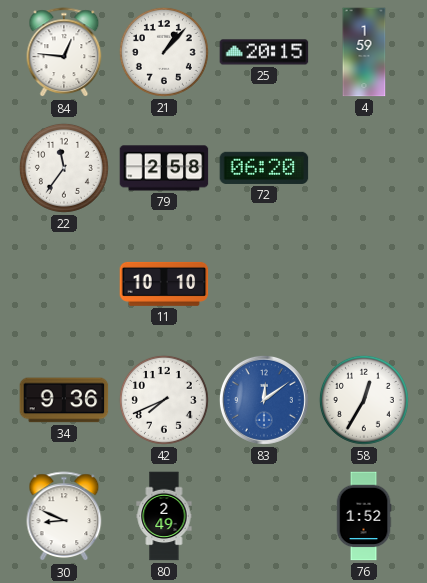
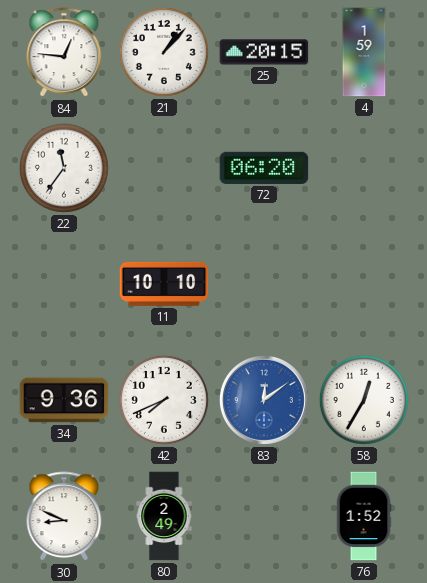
79: 2:58 -> none
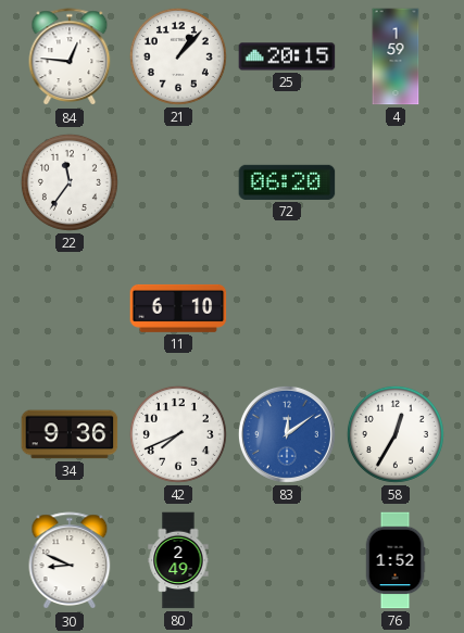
11: 10:10 -> 6:10
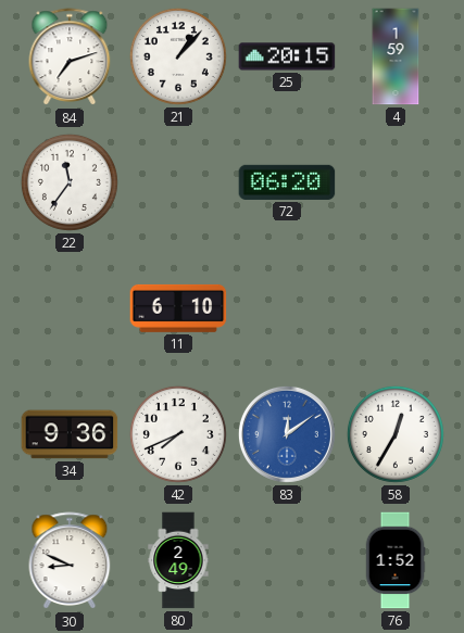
84: 12:46 -> 7:12
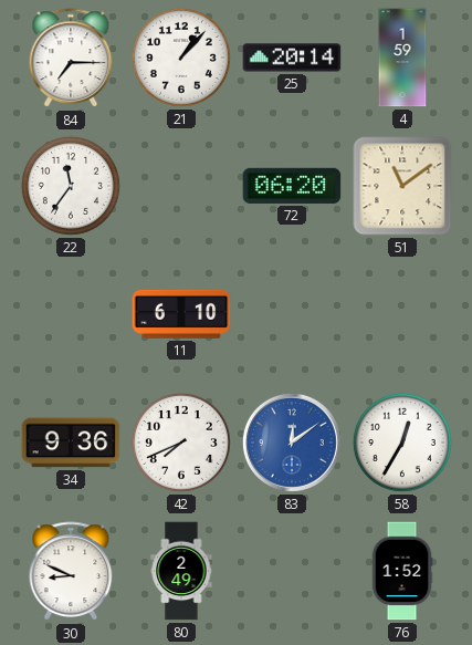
84: 7:12 -> 7:15
25: 20:15 -> 20:14
51: none -> 11:09
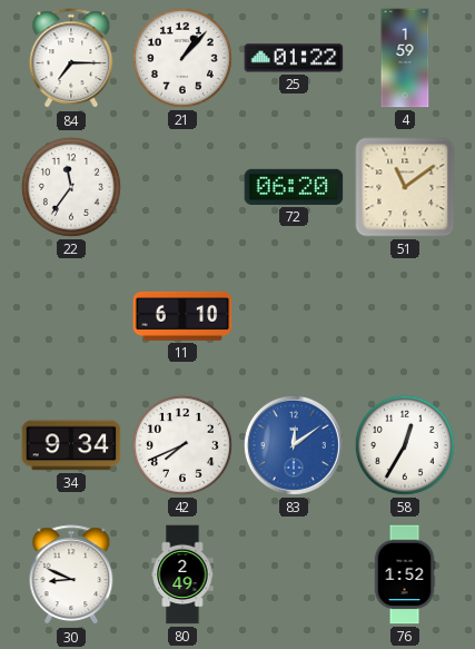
25: 20:14 -> 01:22
34: 9:36 -> 9:34
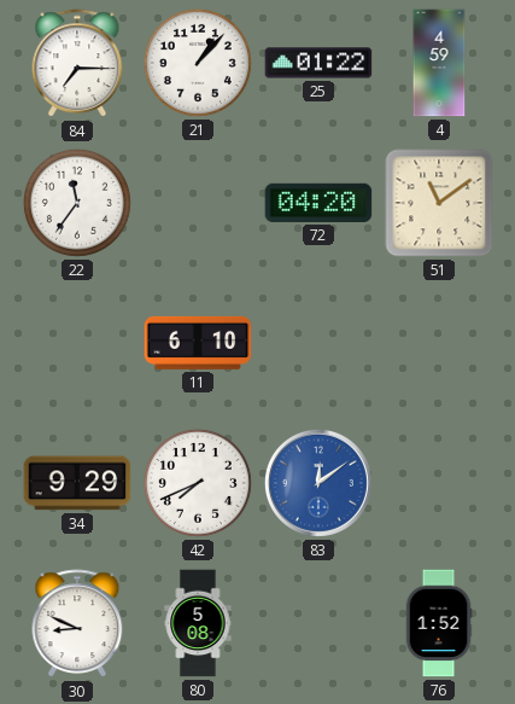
4: 1:59 -> 4:59
72: 06:20 -> 04:20
34: 9:34 -> 9:29
58: 12:35 -> none
80: 2:49 -> 5:08
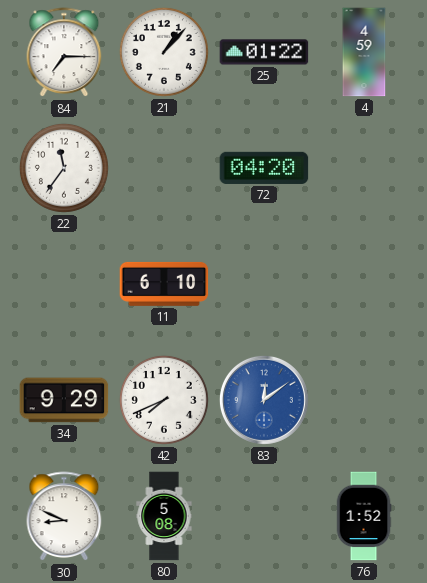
51: 11:09 -> none
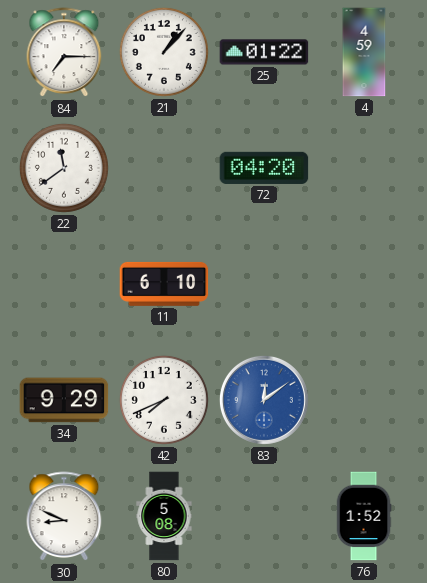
22: 11:36 -> 11:39
